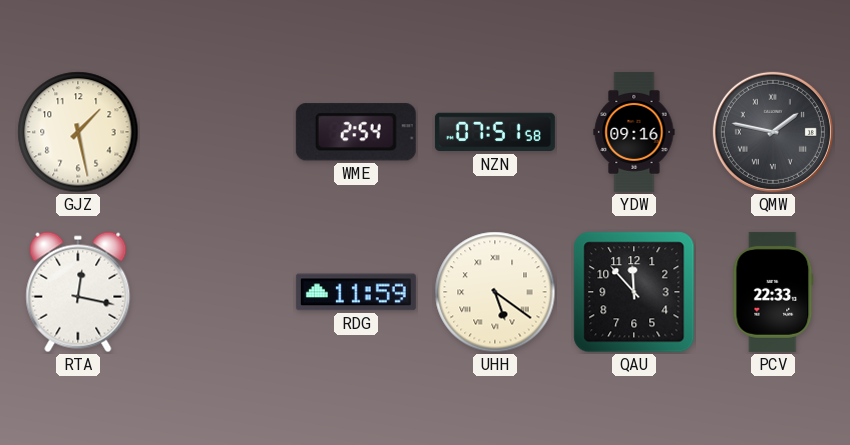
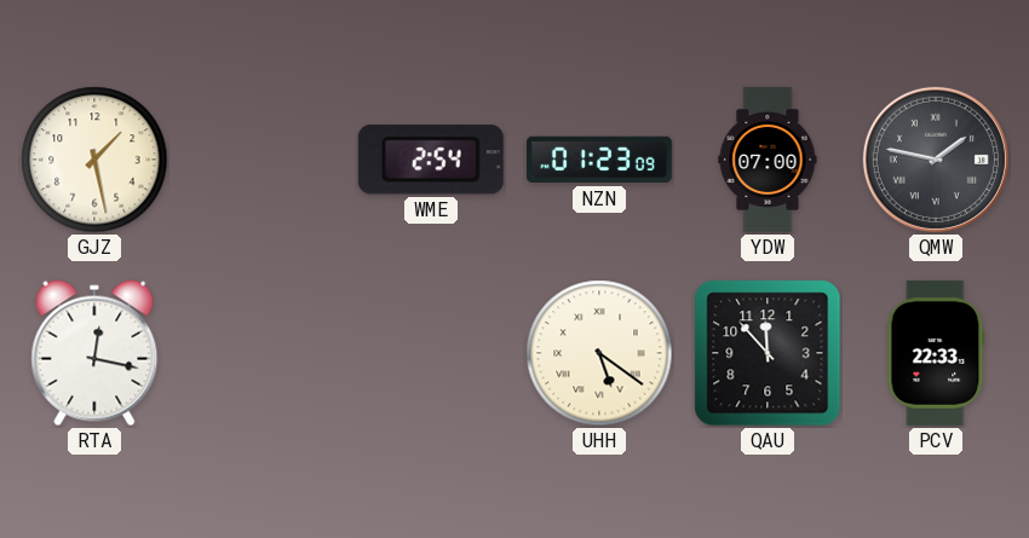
NZN: 07:51 -> 01:23
YDW: 09:16 -> 07:00
RDG: 11:59 -> none
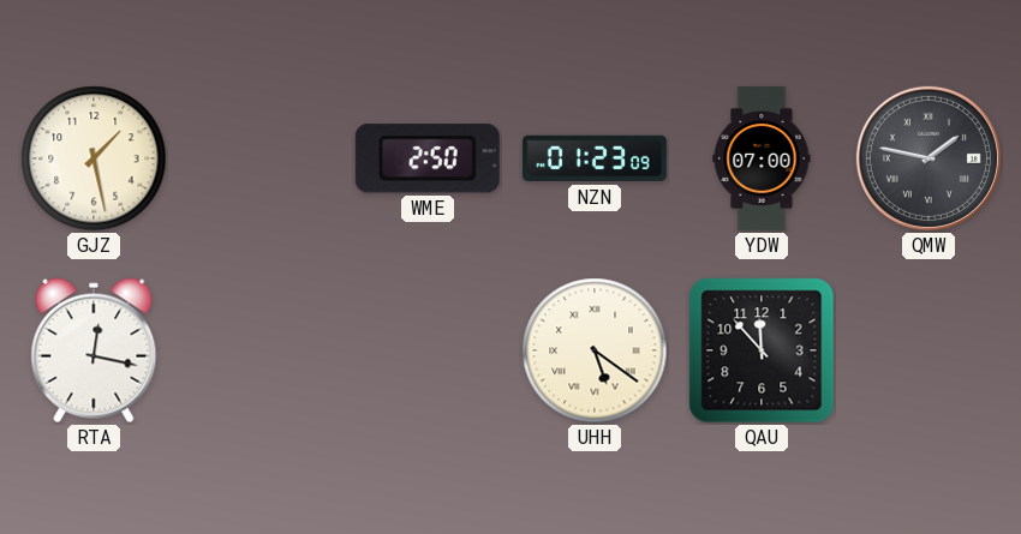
WME: 2:54 -> 2:50
PCV: 22:33 -> none
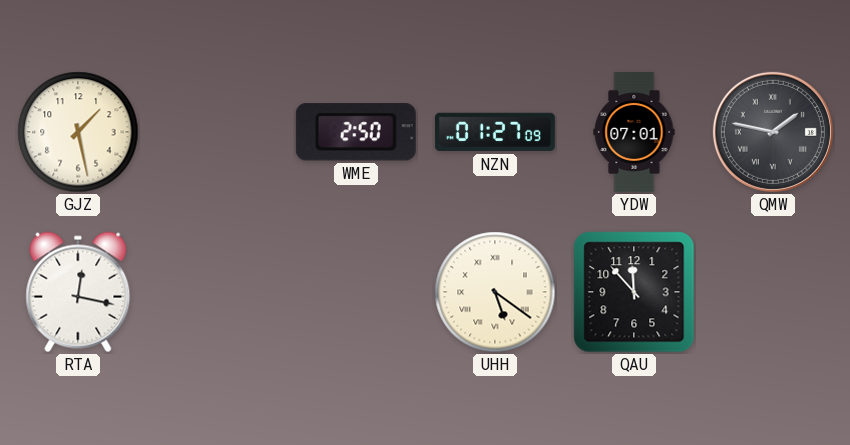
NZN: 01:23 -> 01:27
YDW: 07:00 -> 07:01
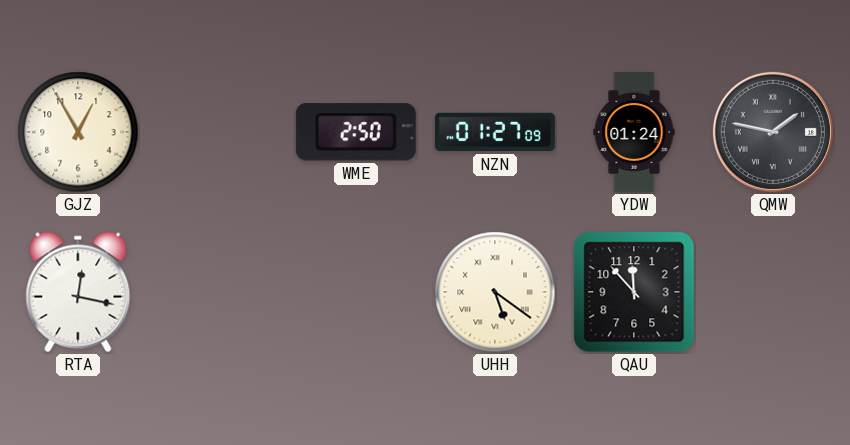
GJZ: 1:28 -> 12:55
YDW: 07:01 -> 01:24
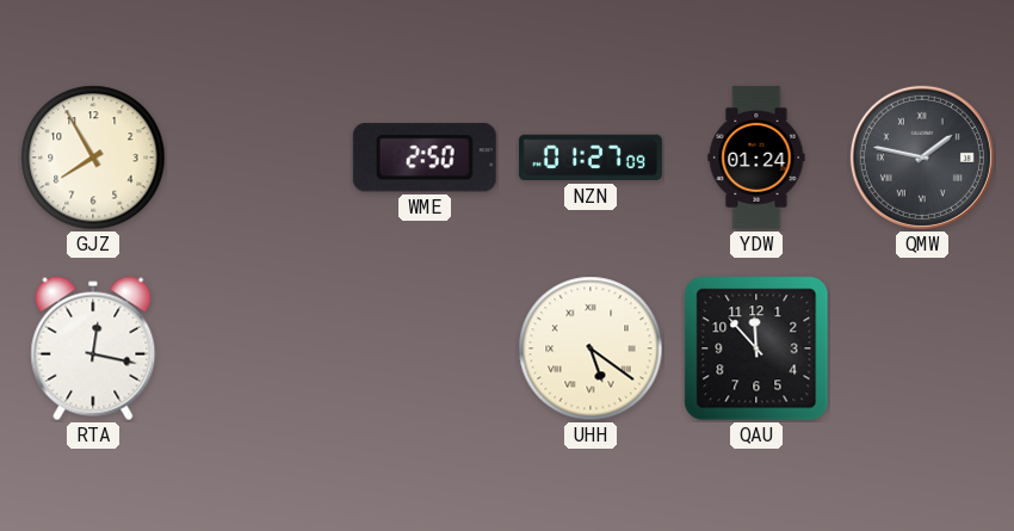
GJZ: 12:55 -> 7:55
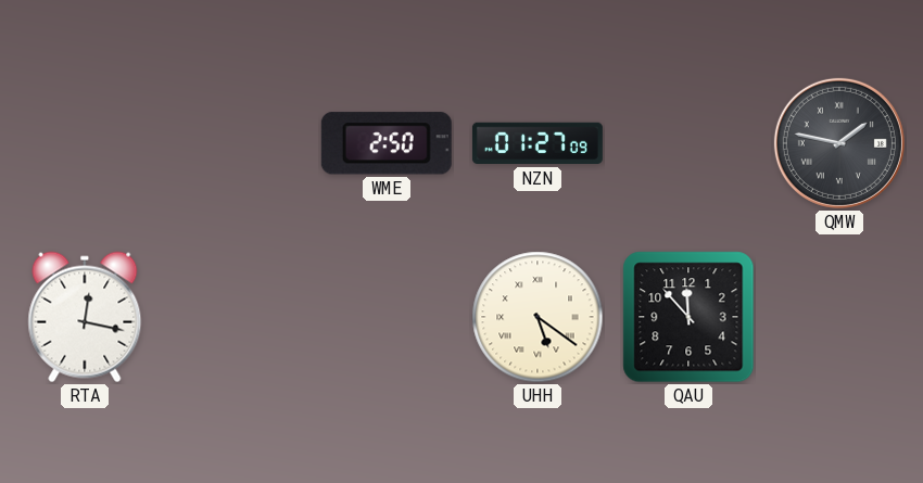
GJZ: 7:55 -> none
YDW: 01:24 -> none
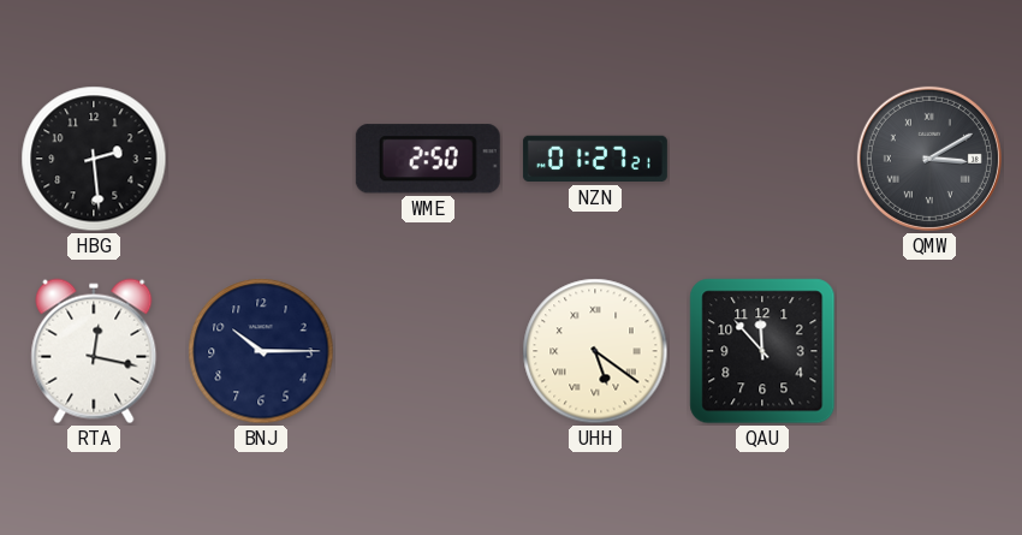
HBG: none -> 2:29
NZN: 01:27:09 -> 01:27:21
QMW: 1:47 -> 3:10
BNJ: none -> 10:15
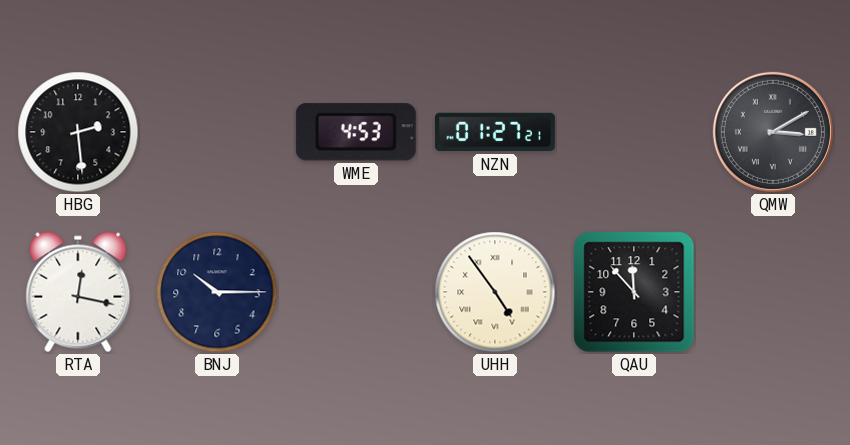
WME: 2:50 -> 4:53
UHH: 5:21 -> 4:54
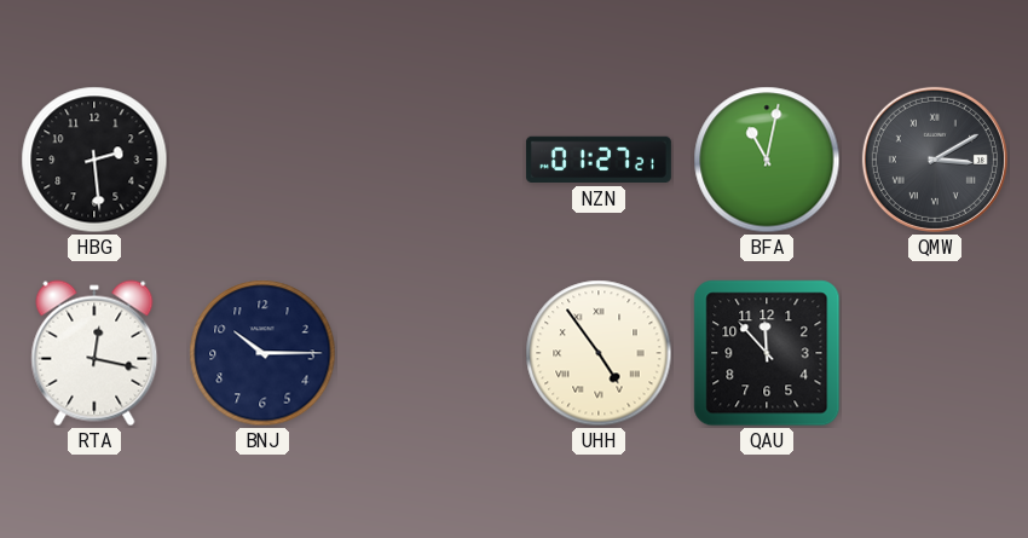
WME: 4:53 -> none
BFA: none -> 11:02
